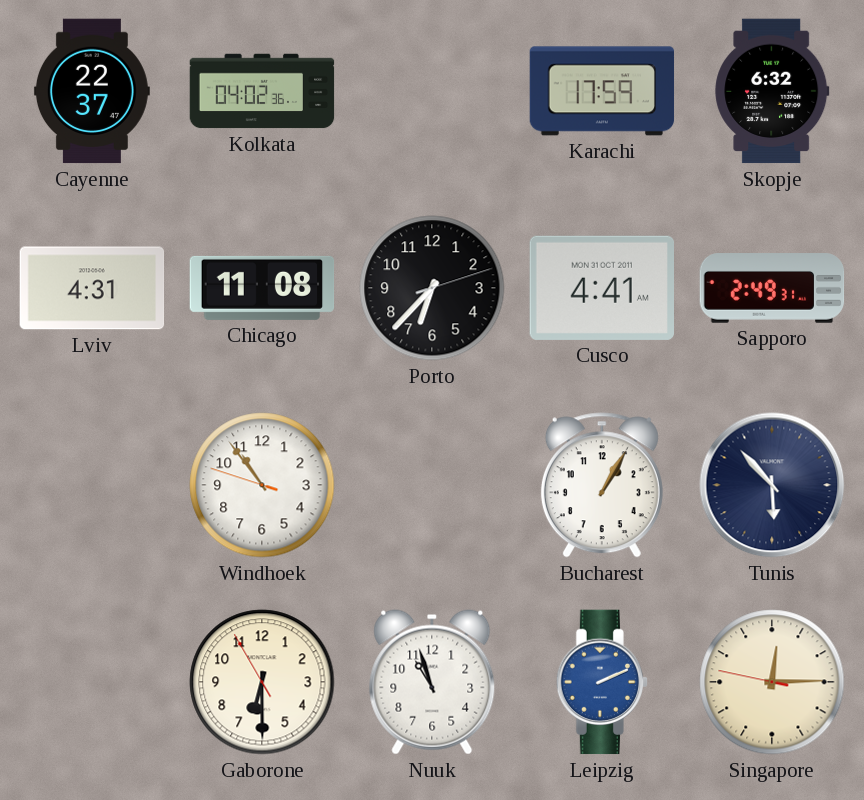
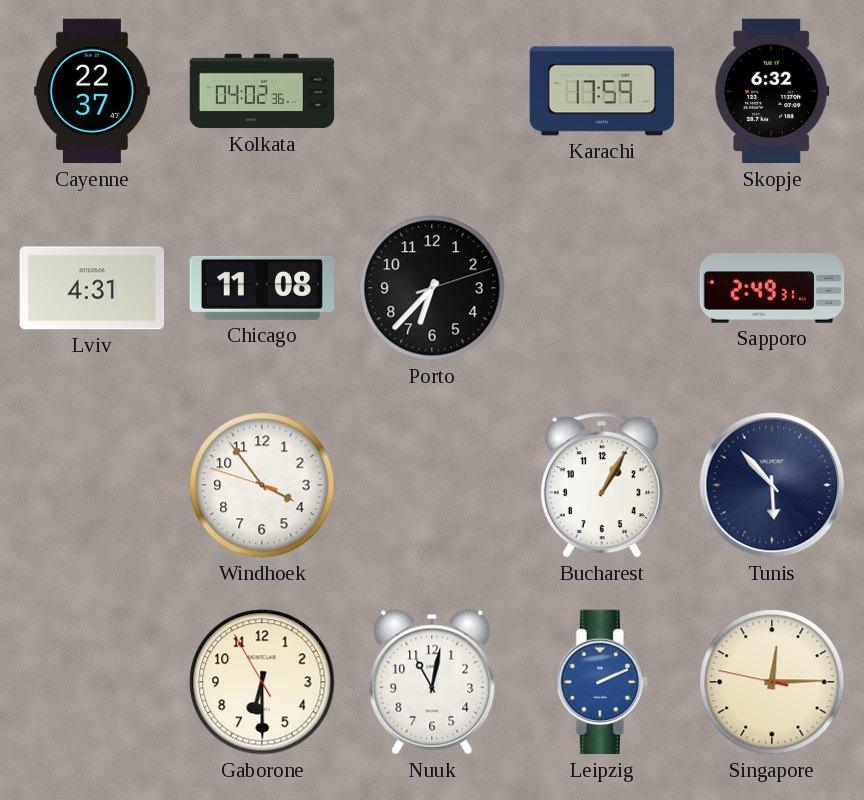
Cusco: 4:41 -> none
Windhoek: 10:53 -> 3:53
Nuuk: 10:57 -> 11:02
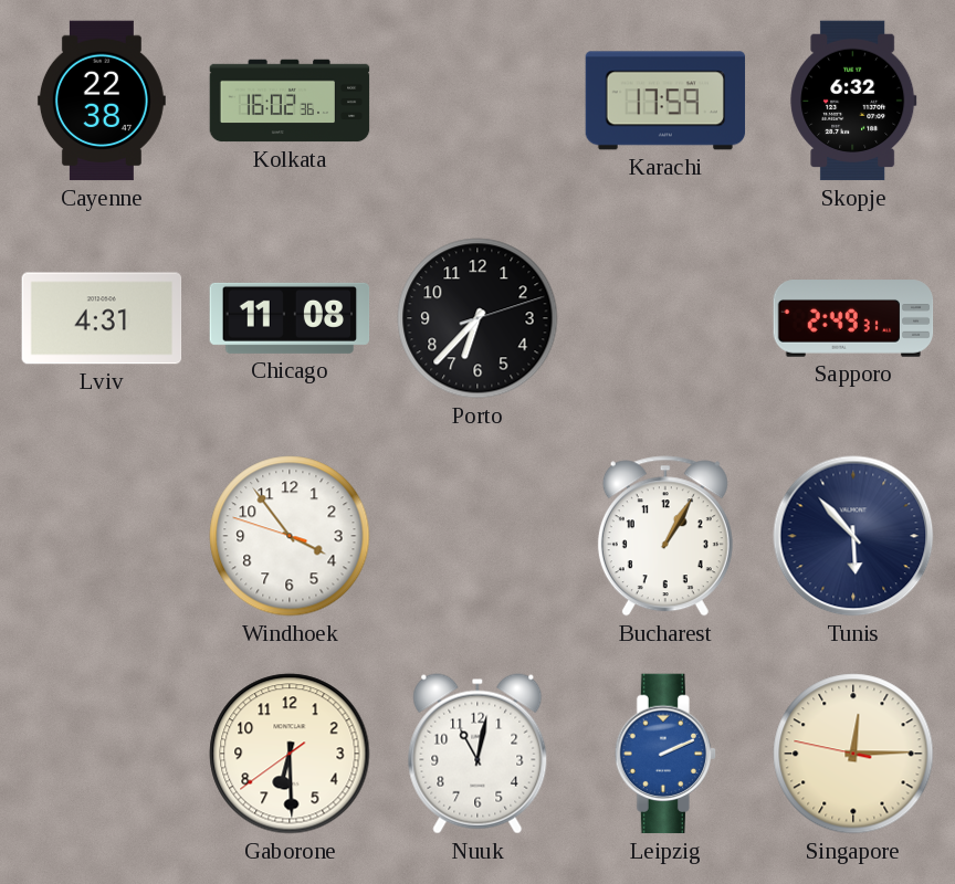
Cayenne: 22:37 -> 22:38
Kolkata: 04:02 -> 16:02
Gaborone: 6:29:55 -> 6:29:39
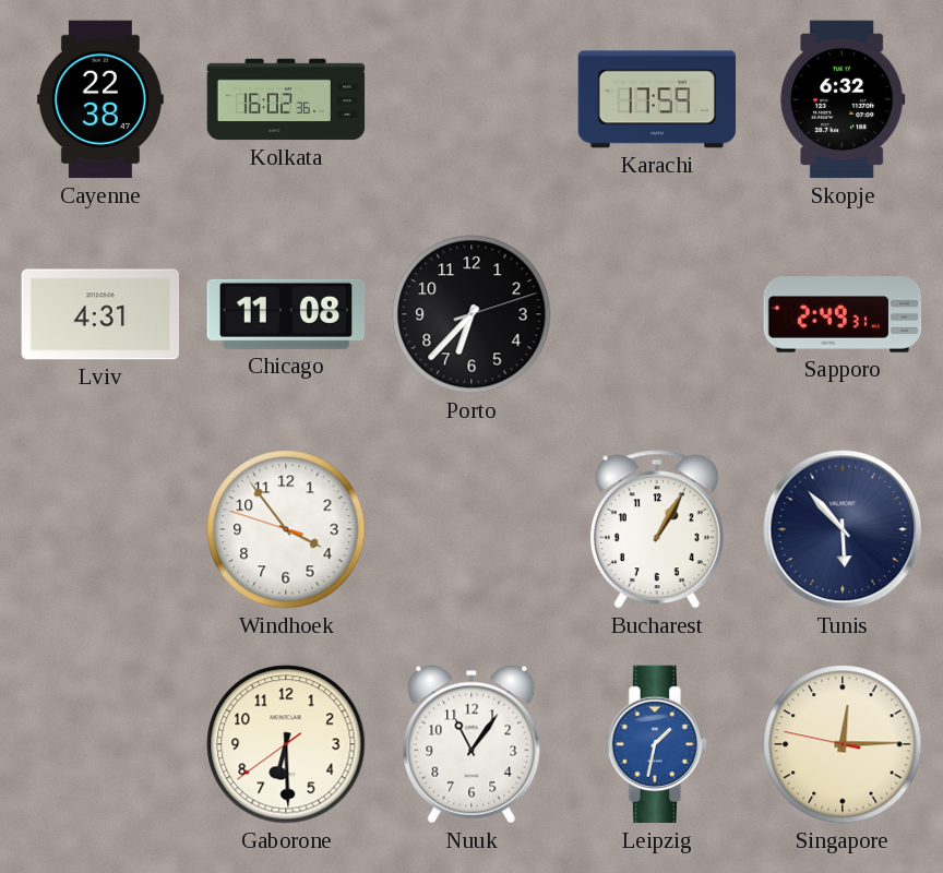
Nuuk: 11:02 -> 11:06
Leipzig: 2:11 -> 1:32
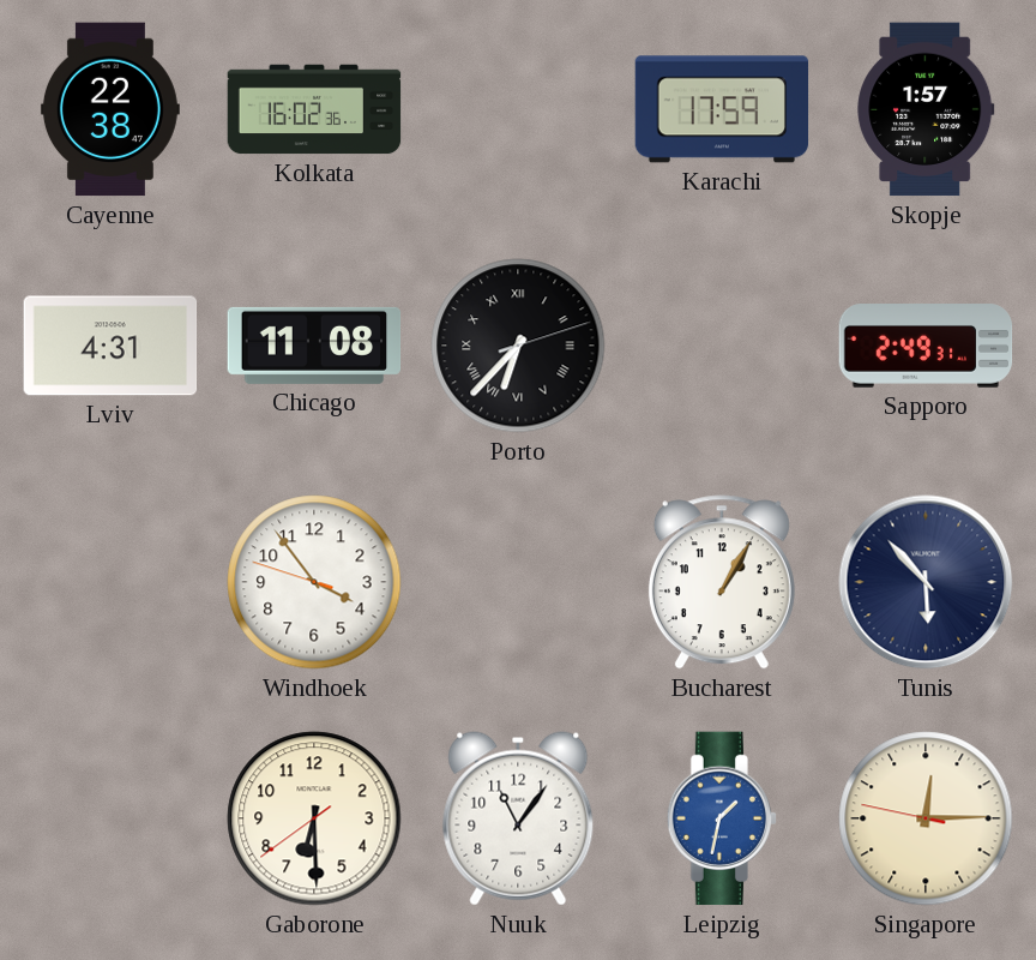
Skopje: 6:32 -> 1:57
Porto numerals: Arabic -> Roman
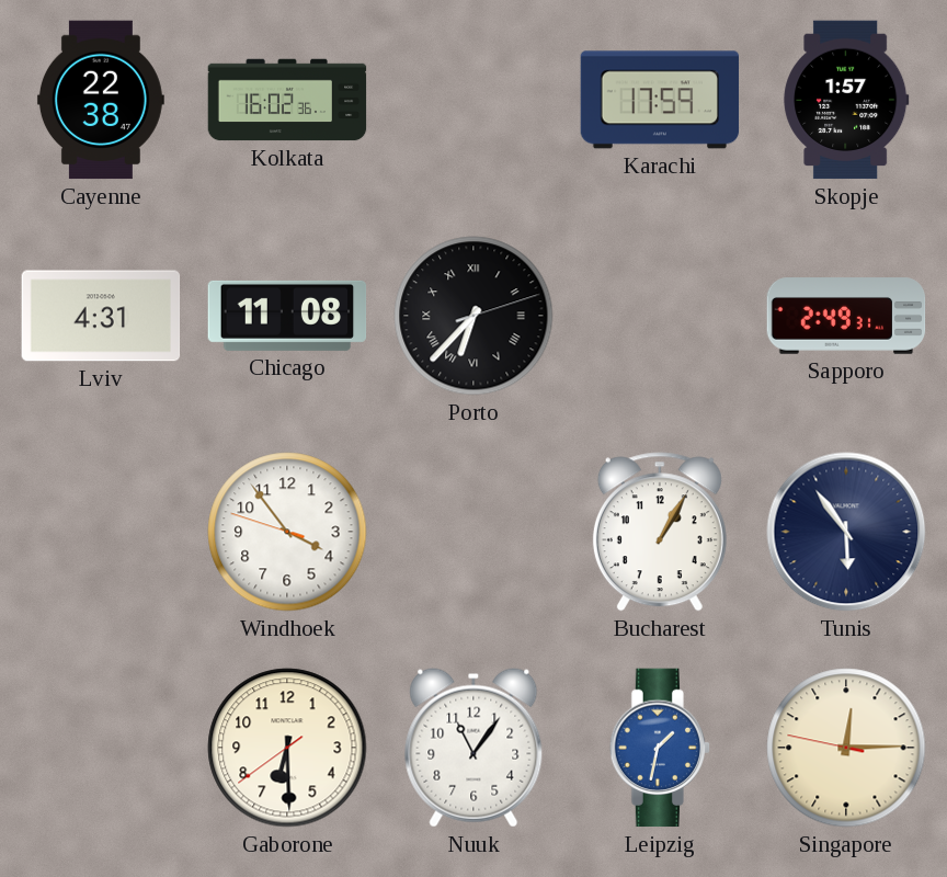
Tunis: 5:53 -> 5:54
